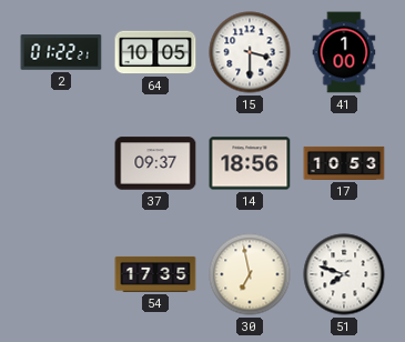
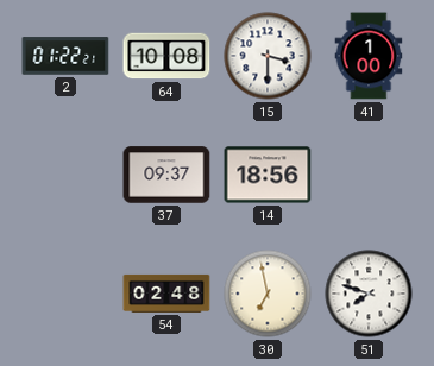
64: 10:05 -> 10:08
17: 10:53 -> none
54: 17:35 -> 02:48
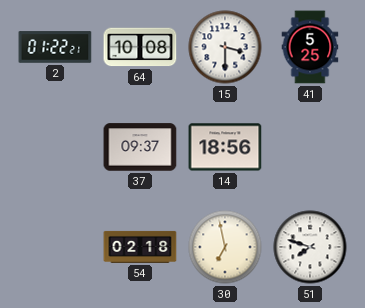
41: 1:00 -> 5:25
54: 02:48 -> 02:18
